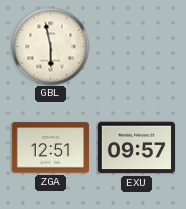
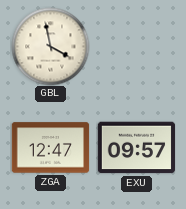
GBL: 5:58 -> 3:58
ZGA: 12:51 -> 12:47
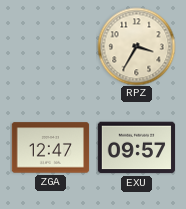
GBL: 3:58 -> none
RPZ: none -> 3:35
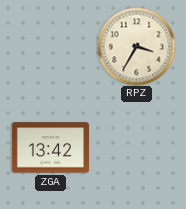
ZGA: 12:47 -> 13:42
EXU: 09:57 -> none
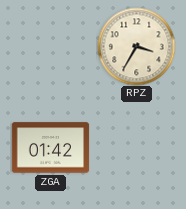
ZGA: 13:42 -> 01:42
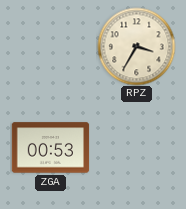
ZGA: 01:42 -> 00:53
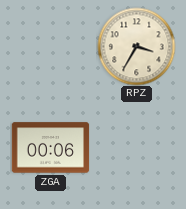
ZGA: 00:53 -> 00:06
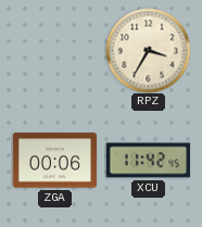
XCU: none -> 11:42
